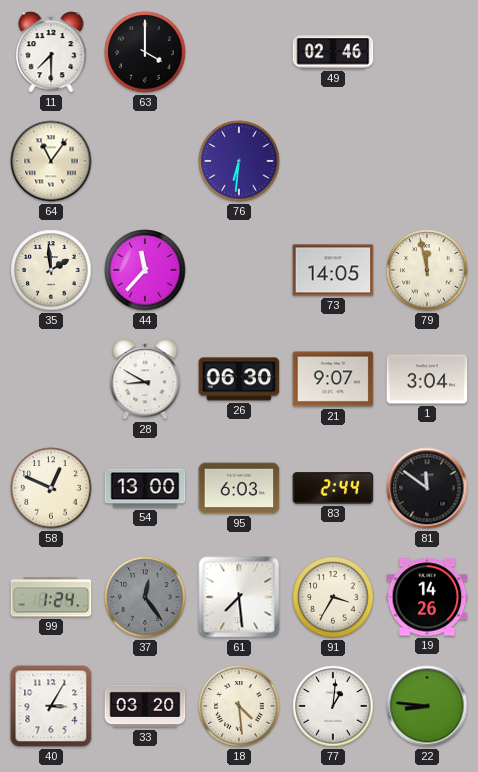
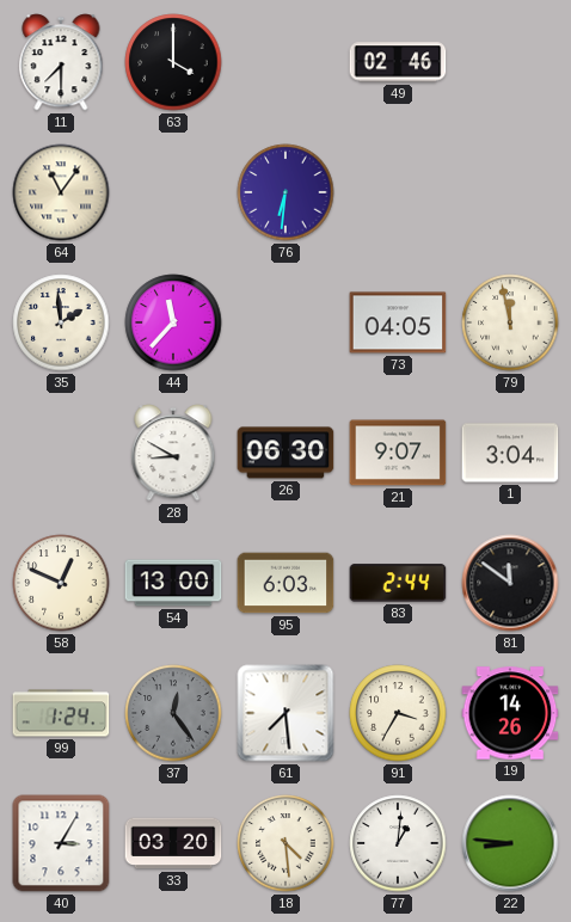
73: 14:05 -> 04:05
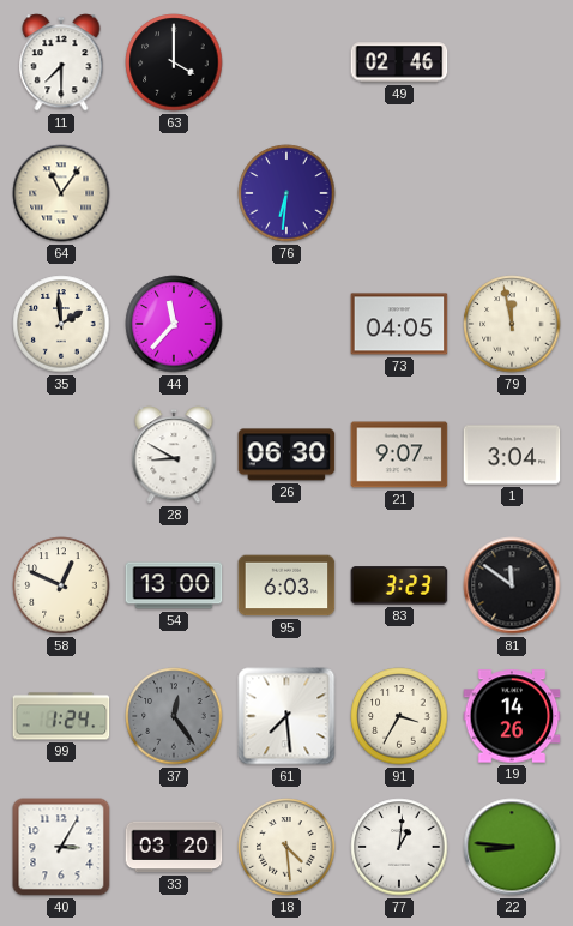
83: 2:44 -> 3:23
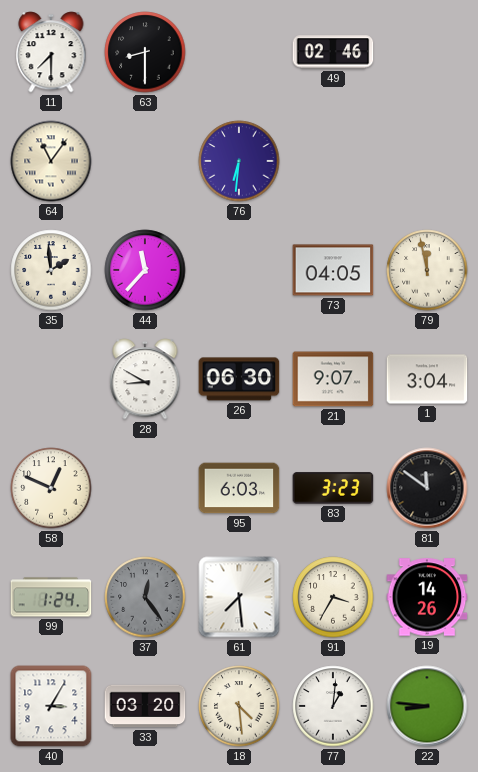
63: 4:00 -> 8:30
54: 13:00 -> none
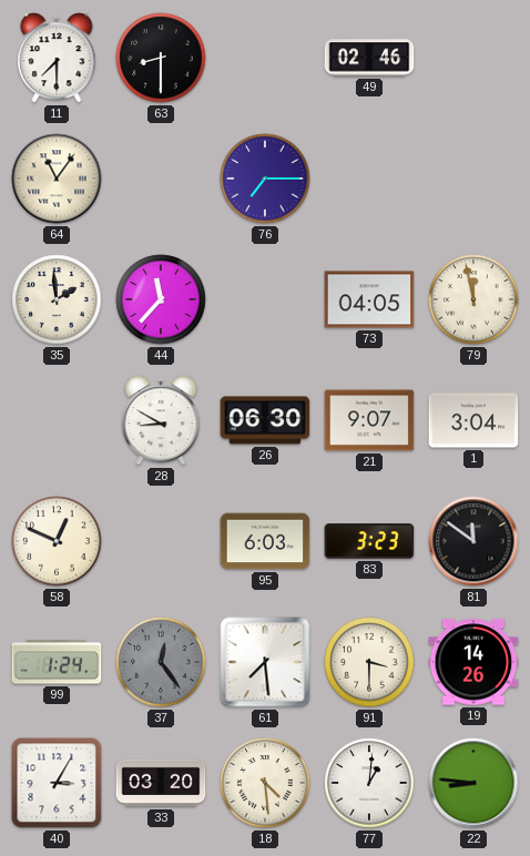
76: 6:31 -> 7:15
91: 3:35 -> 3:30
